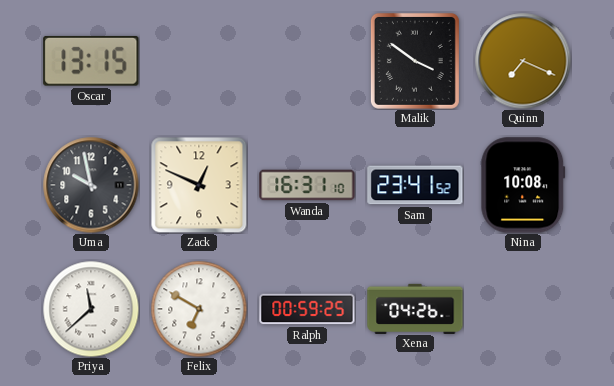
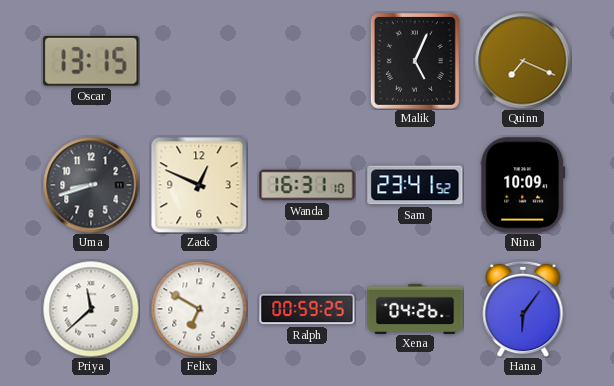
Malik: 3:51 -> 5:04
Uma: 9:58 -> 8:42
Nina: 10:08 -> 10:09
Hana: none -> 6:06
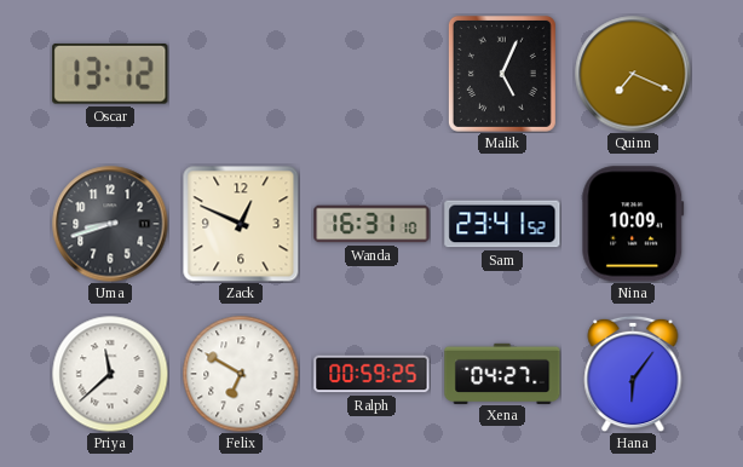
Oscar: 13:15 -> 13:12
Xena: 04:26 -> 04:27
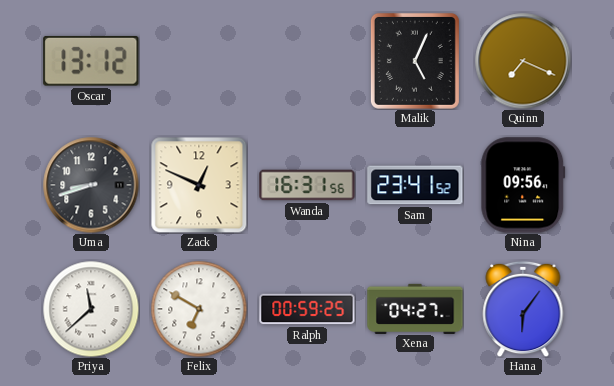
Wanda: 16:31:10 -> 16:31:56
Nina: 10:09 -> 09:56
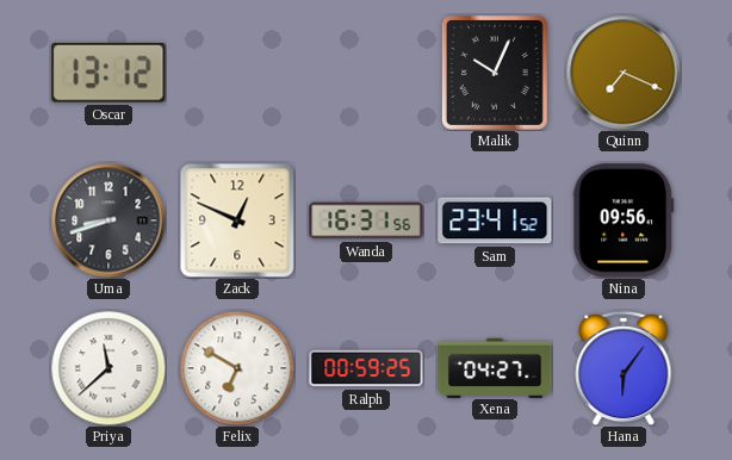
Malik: 5:04 -> 10:04
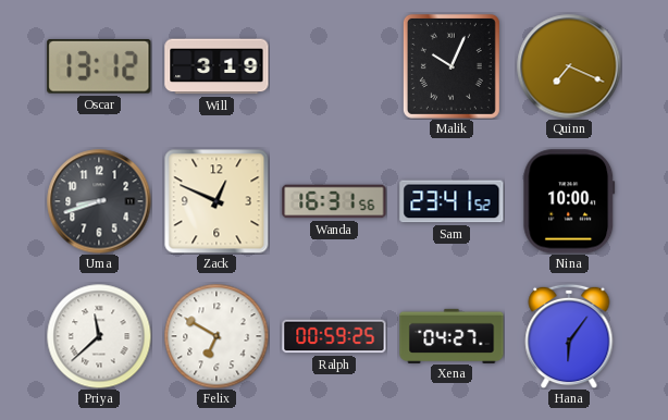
Will: none -> 3:19
Nina: 09:56 -> 10:00
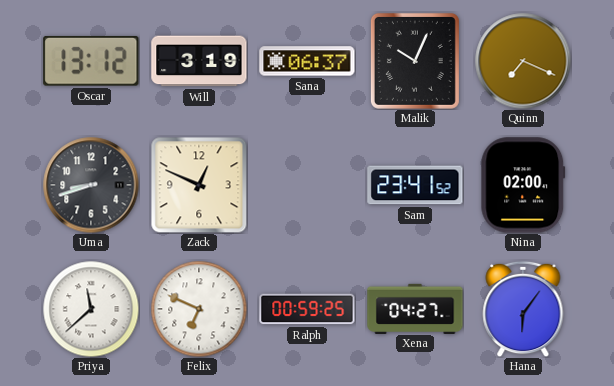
Sana: none -> 06:37
Wanda: 16:31 -> none
Nina: 10:00 -> 02:00
Felix: 6:50 -> 6:49
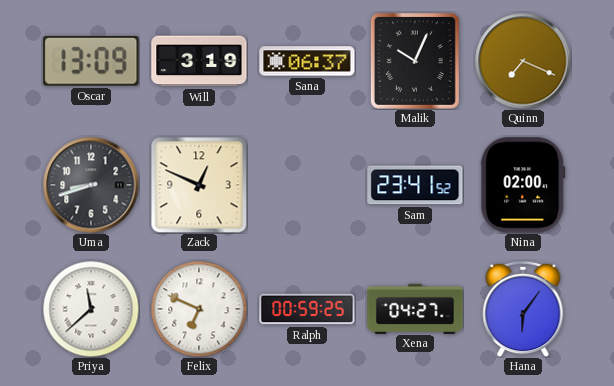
Oscar: 13:12 -> 13:09
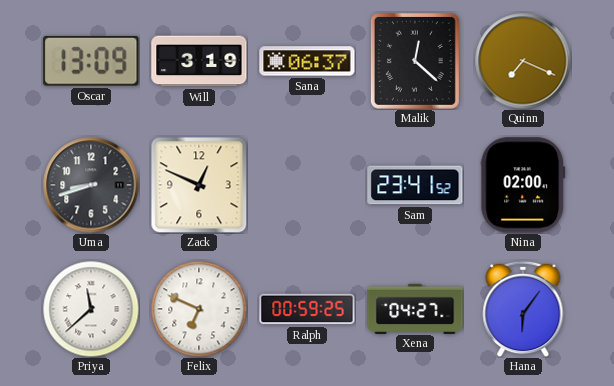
Malik: 10:04 -> 12:22
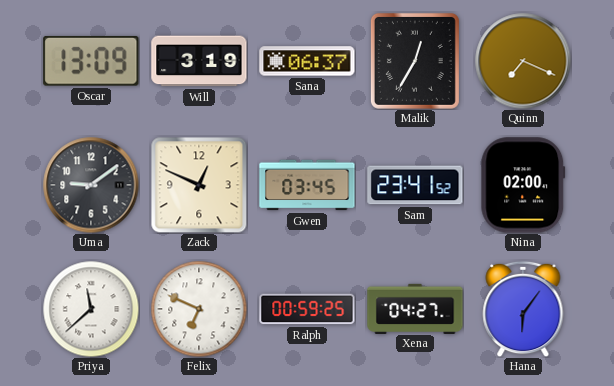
Malik: 12:22 -> 12:35
Uma: 8:42 -> 9:09
Gwen: none -> 03:45
